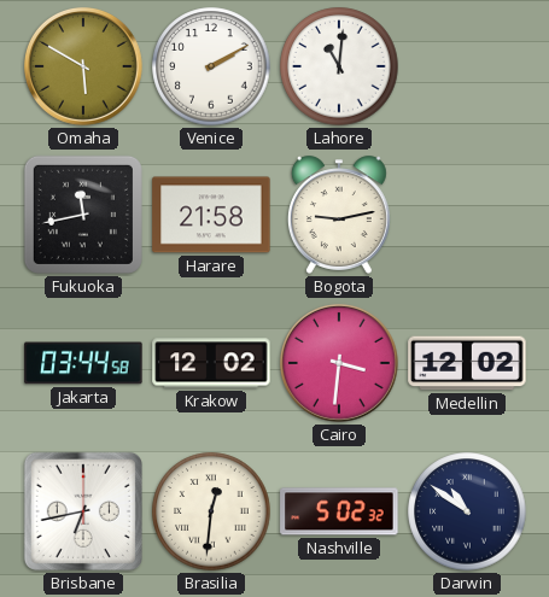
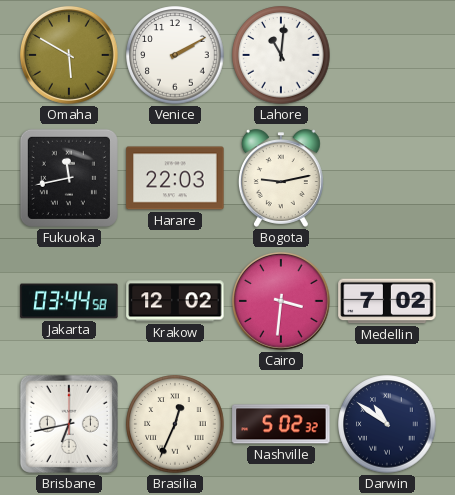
Harare: 21:58 -> 22:03
Medellin: 12:02 -> 7:02
Brasilia: 12:31 -> 12:34
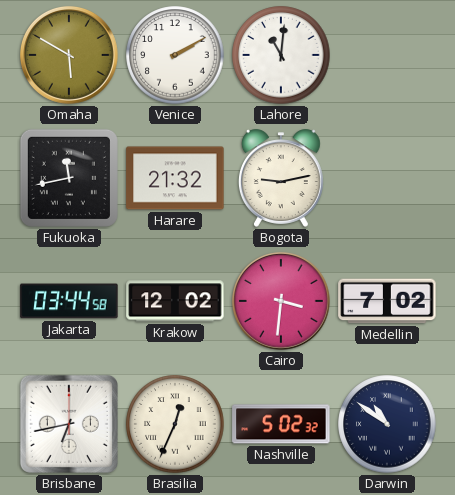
Harare: 22:03 -> 21:32
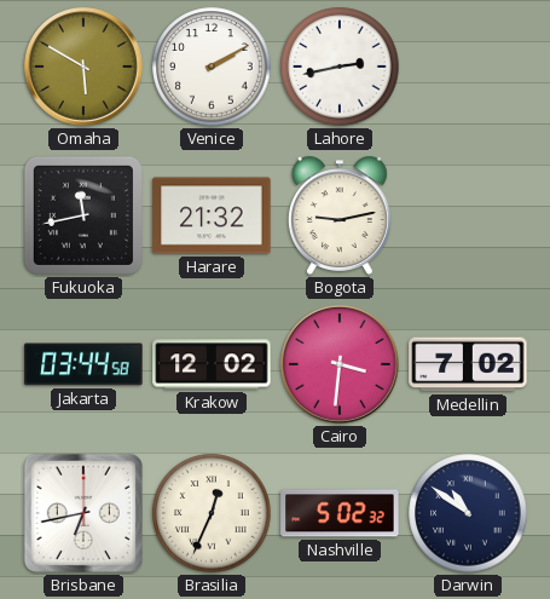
Lahore: 11:01 -> 2:43
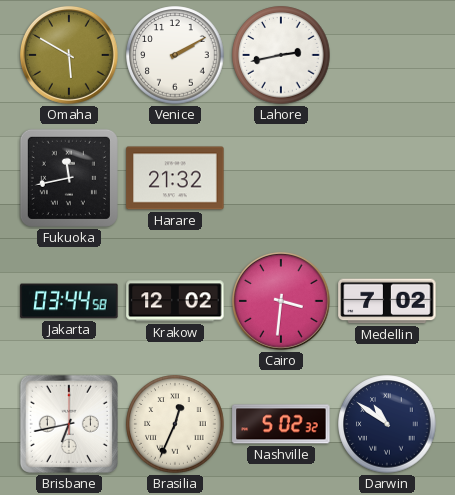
Bogota: 9:13 -> none
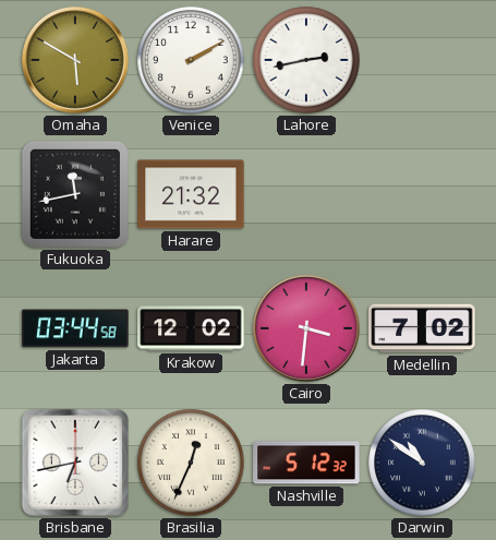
Nashville: 5:02 -> 5:12
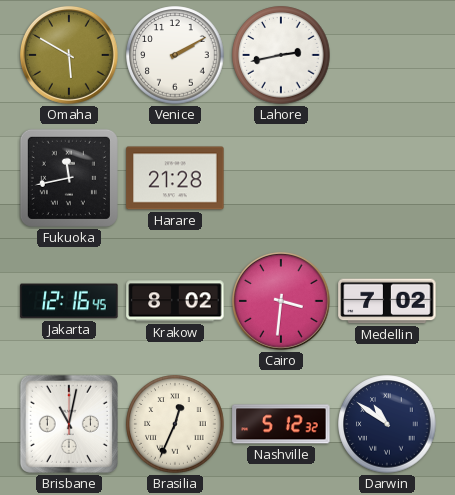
Harare: 21:32 -> 21:28
Jakarta: 03:44 -> 12:16
Krakow: 12:02 -> 8:02
Brisbane: 6:43 -> 11:02
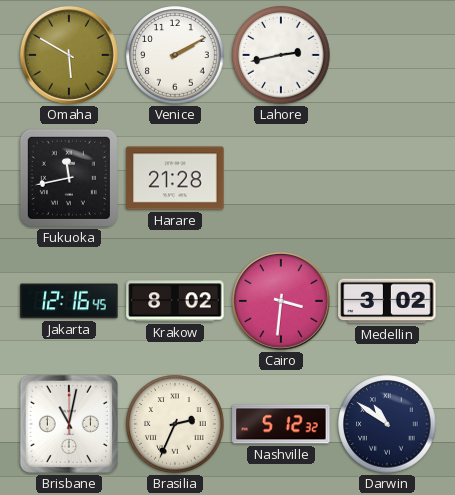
Medellin: 7:02 -> 3:02
Brasilia: 12:34 -> 2:34
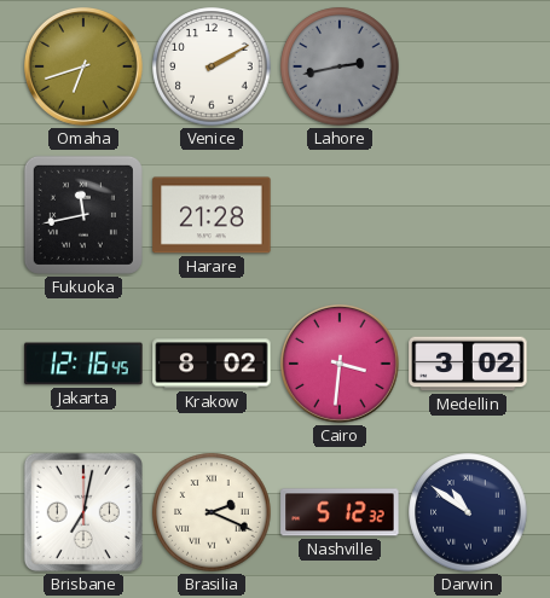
Omaha: 5:50 -> 6:42
Lahore dial: white -> grey
Brisbane: 11:02 -> 7:02
Brasilia: 2:34 -> 2:19
